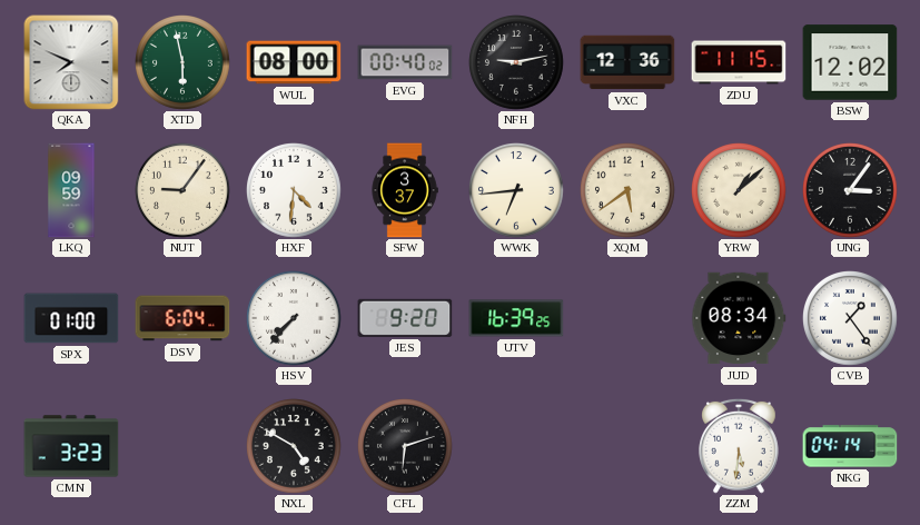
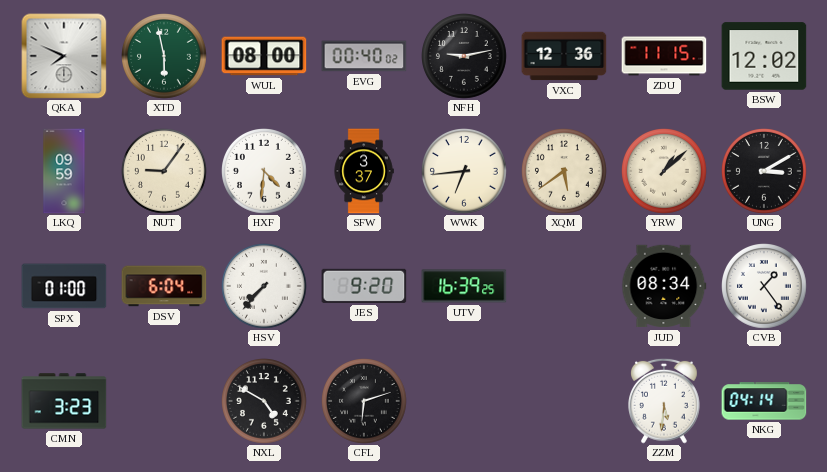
UNG: 3:06 -> 3:10
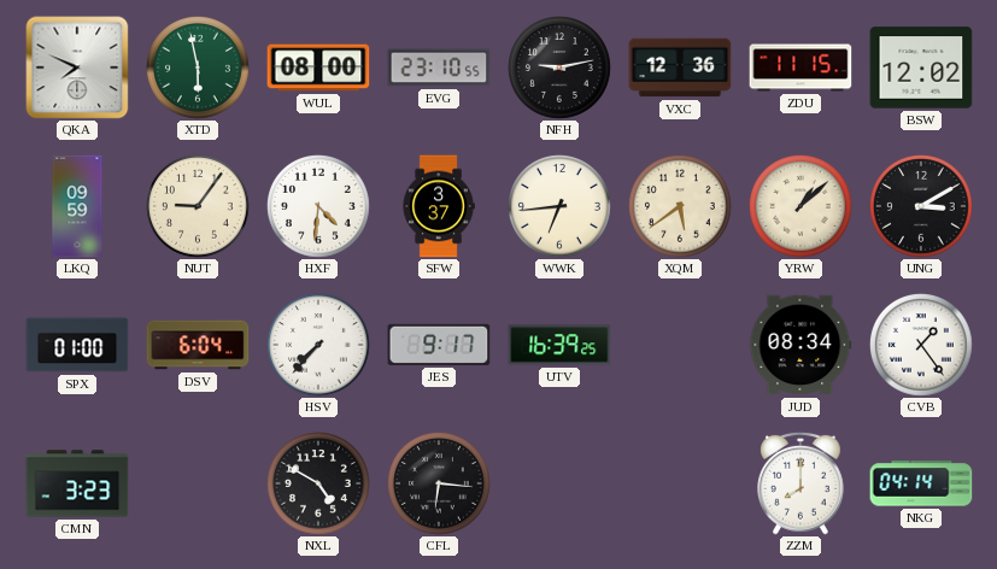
EVG: 00:40 -> 23:10
JES: 9:20 -> 9:17
CFL: 6:12 -> 6:16
ZZM: 5:31 -> 8:00
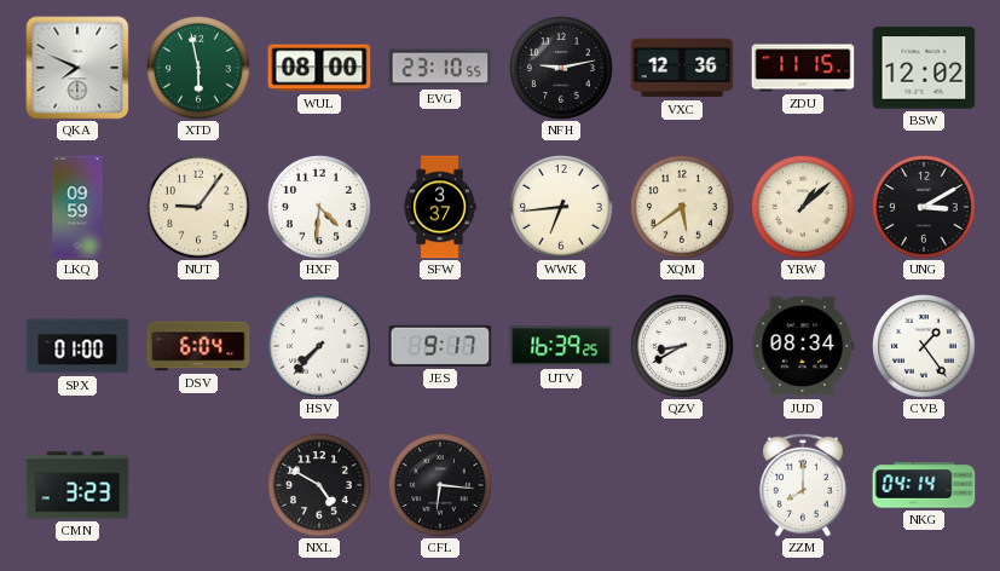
QZV: none -> 8:40
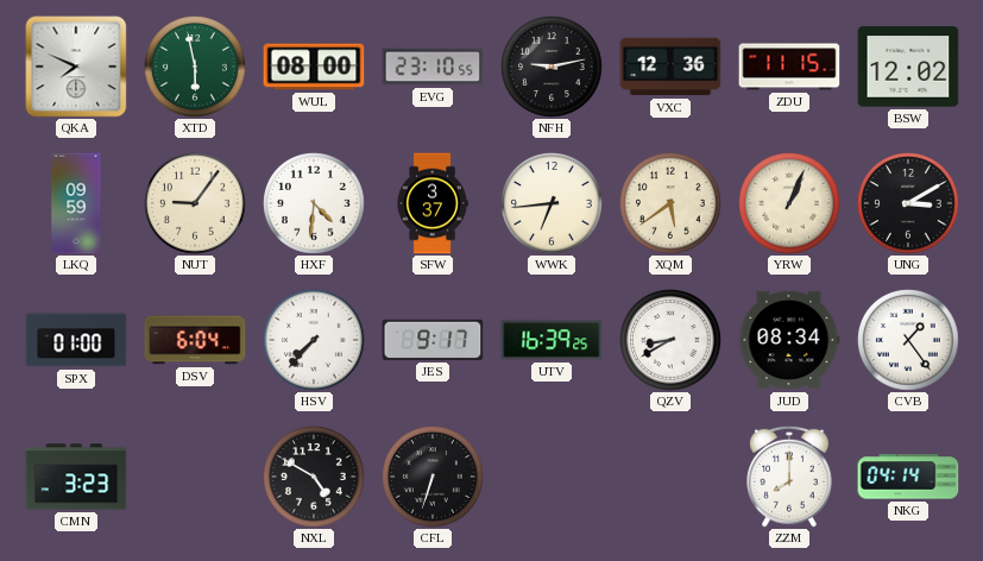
YRW: 1:08 -> 1:04
CFL: 6:16 -> 6:33
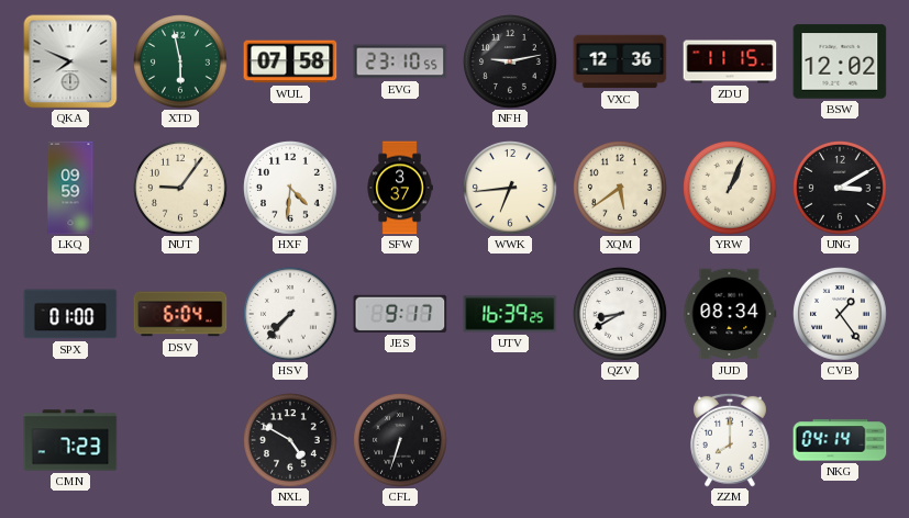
WUL: 08:00 -> 07:58
CMN: 3:23 -> 7:23
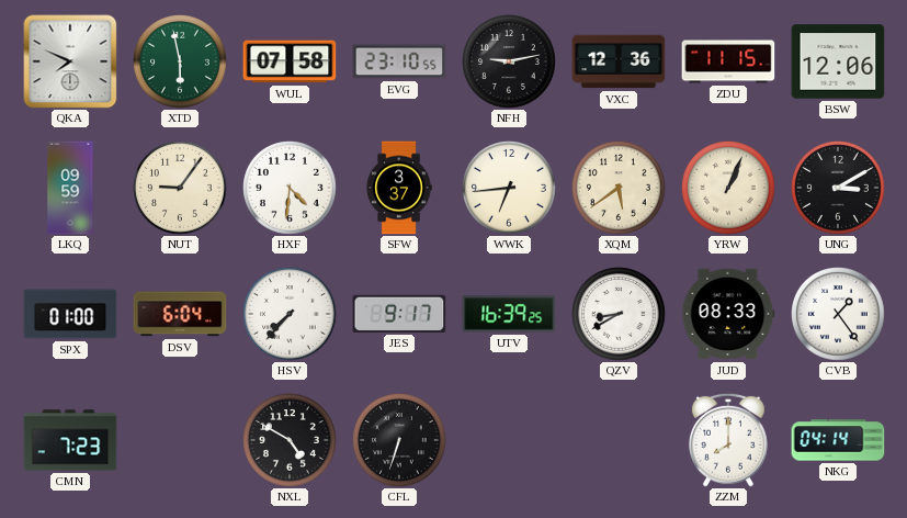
BSW: 12:02 -> 12:06
JUD: 08:34 -> 08:33
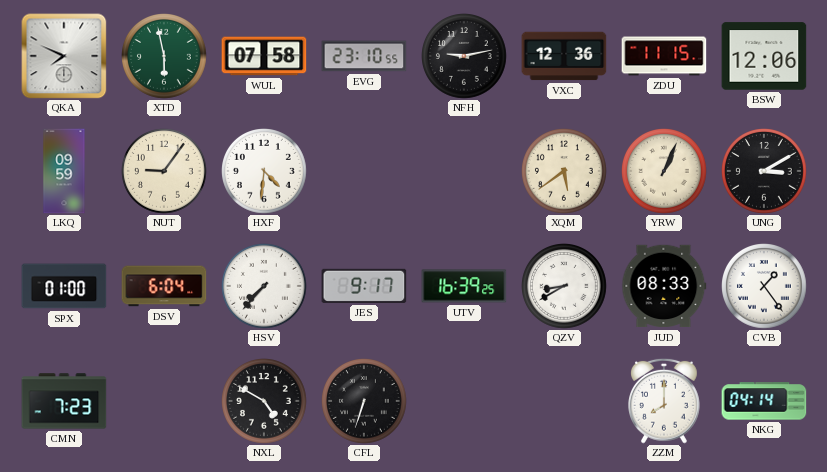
SFW: 3:37 -> none
WWK: 6:44 -> none
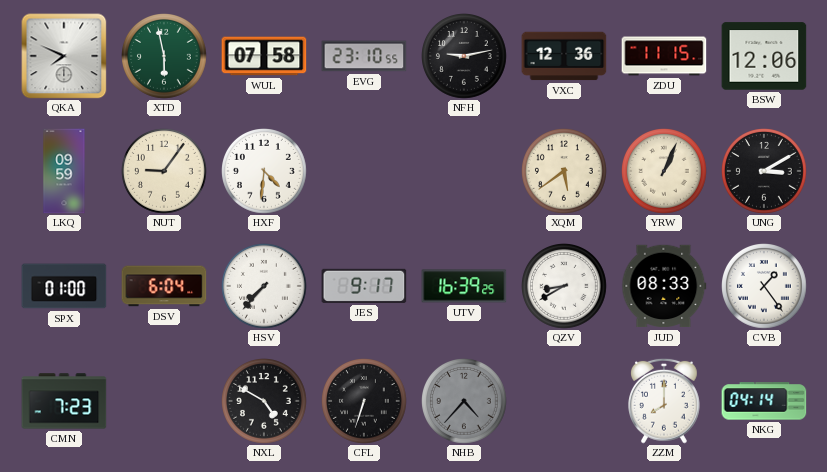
NHB: none -> 4:37
